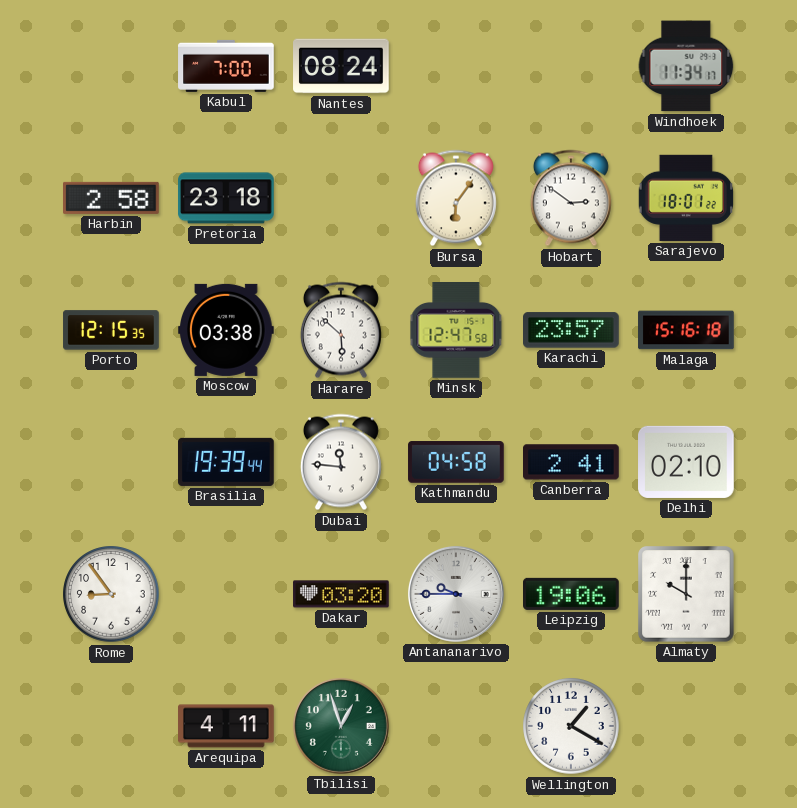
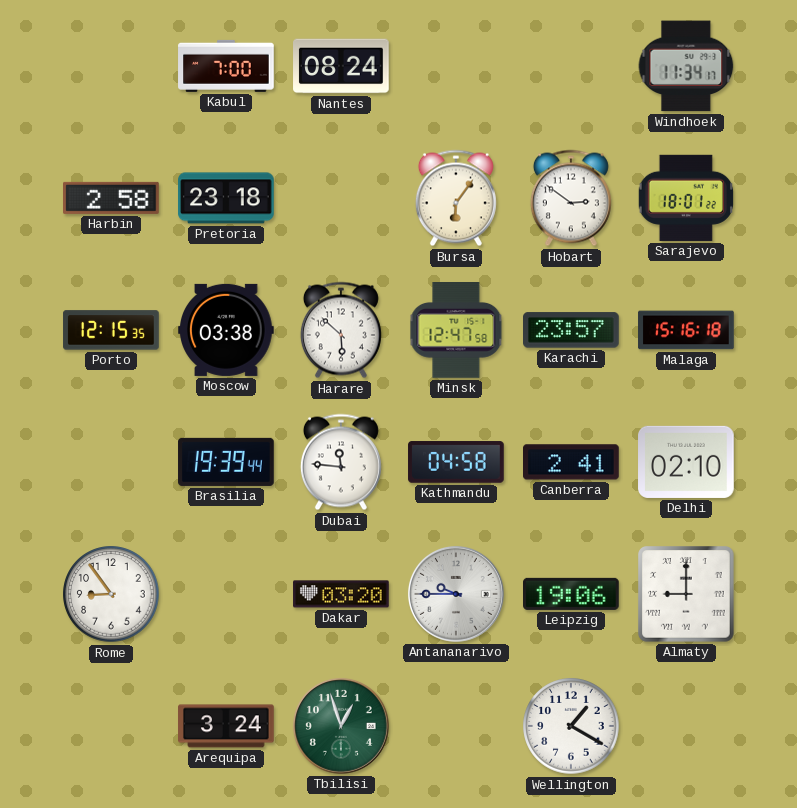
Almaty: 10:00 -> 9:00
Arequipa: 4:11 -> 3:24
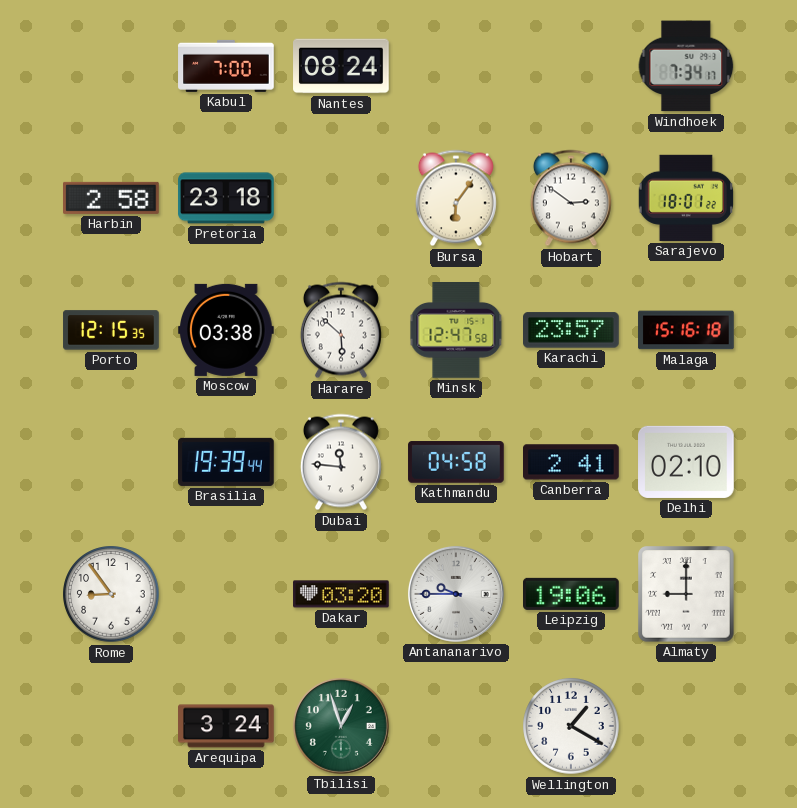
Windhoek: 11:34 -> 7:34
